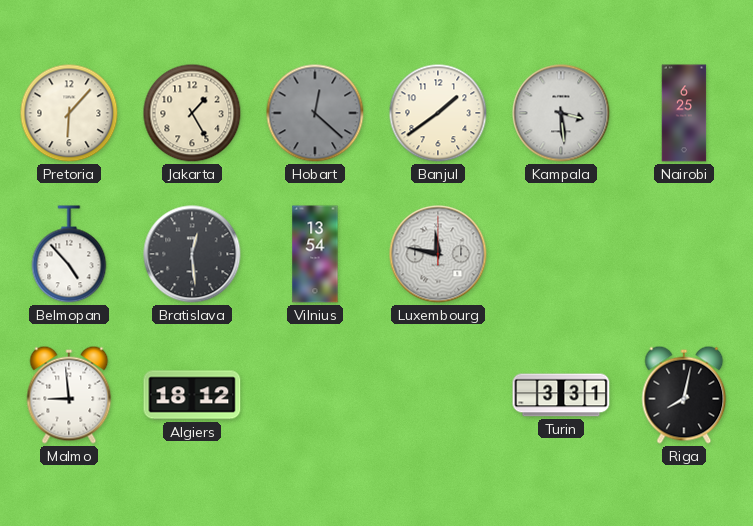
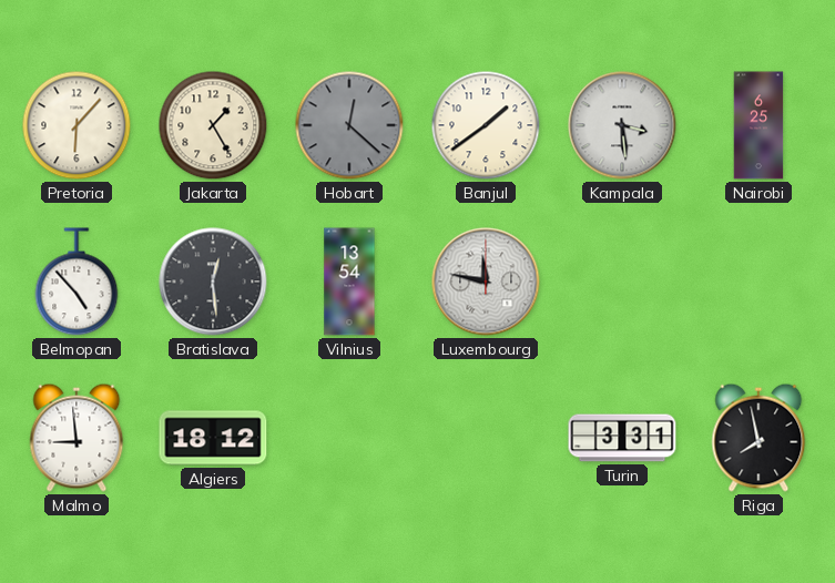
Riga: 8:02 -> 7:58
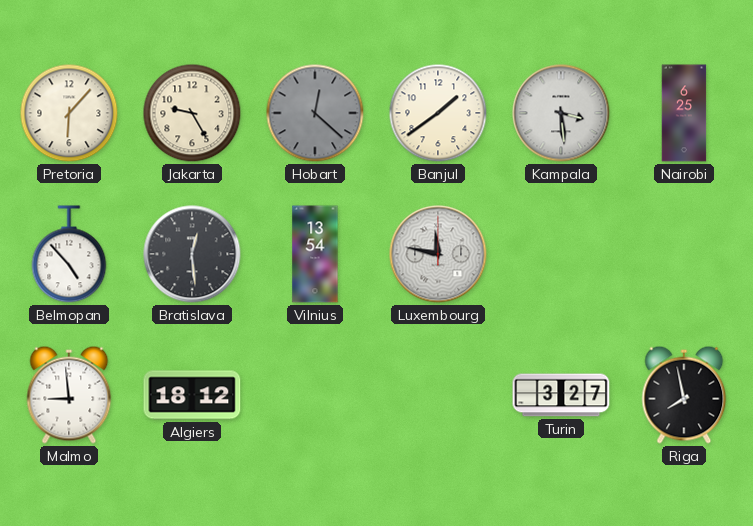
Jakarta: 1:25 -> 9:25
Turin: 3:31 -> 3:27
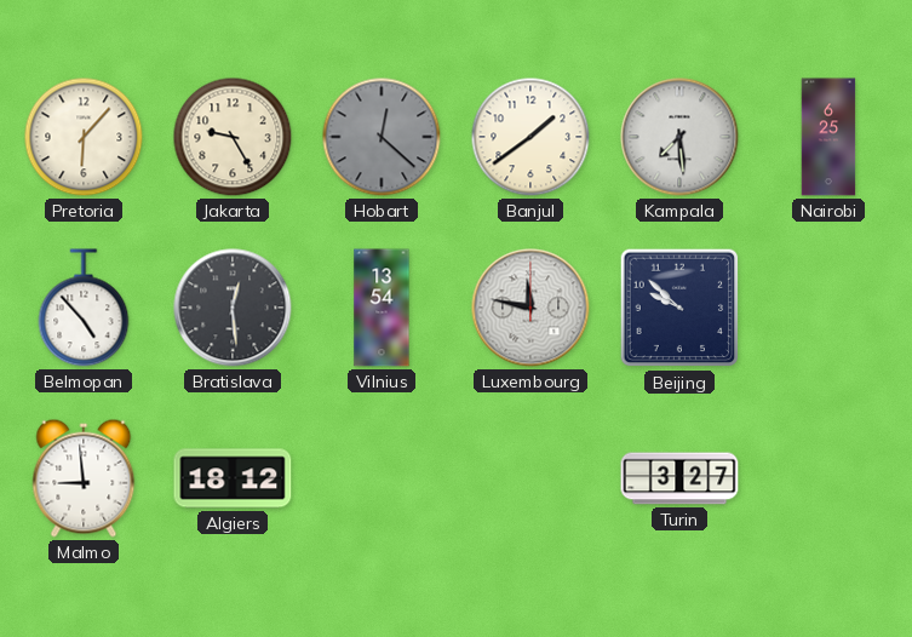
Kampala: 3:29 -> 7:29
Beijing: none -> 9:52
Riga: 7:58 -> none
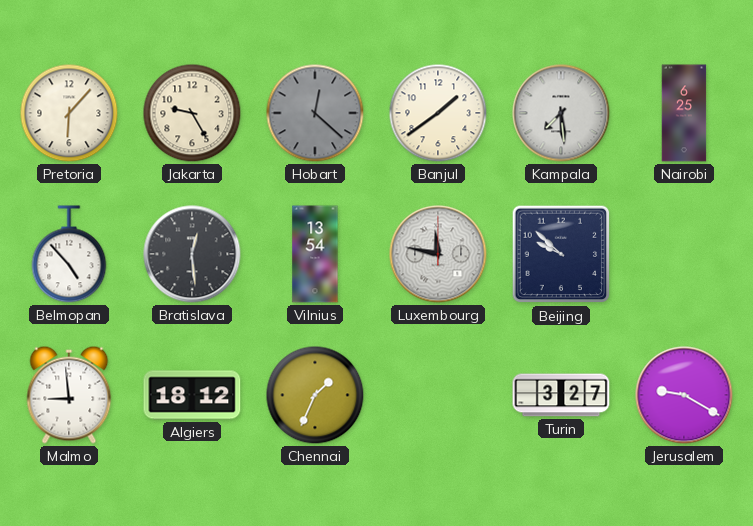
Chennai: none -> 1:34
Jerusalem: none -> 9:20
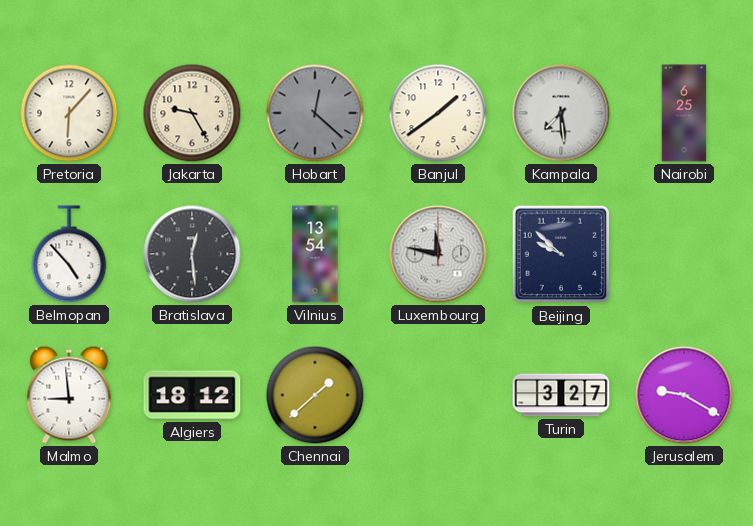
Chennai: 1:34 -> 1:38
